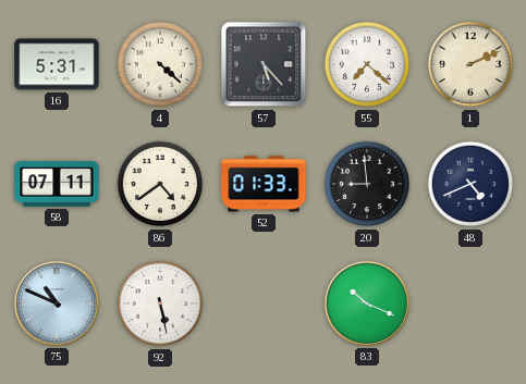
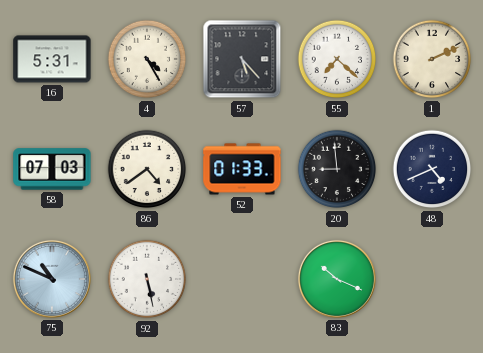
4: 4:22 -> 4:25
58: 07:11 -> 07:03
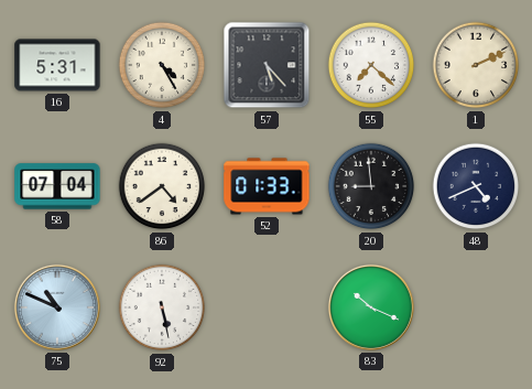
58: 07:03 -> 07:04
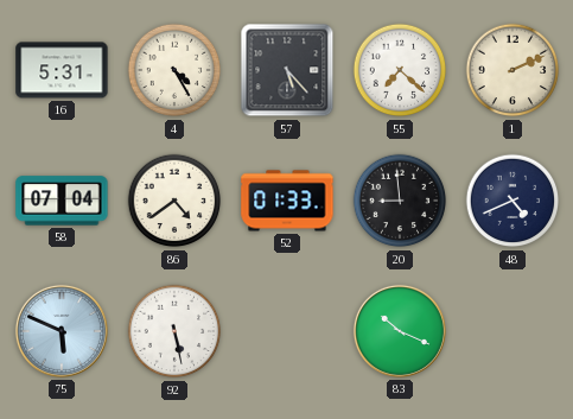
75: 10:49 -> 5:49
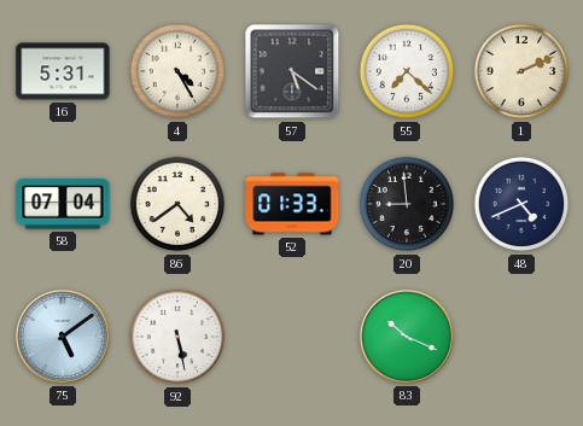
57: 5:23 -> 5:21
75: 5:49 -> 5:09
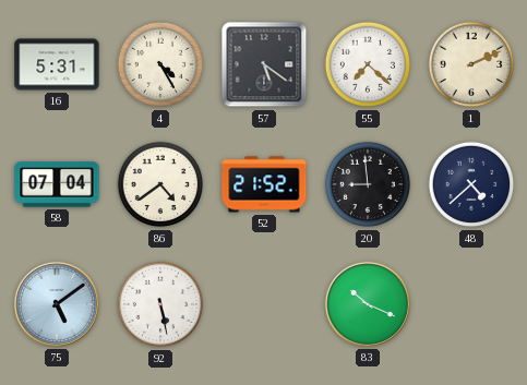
52: 01:33 -> 21:52
48: 4:41 -> 4:38
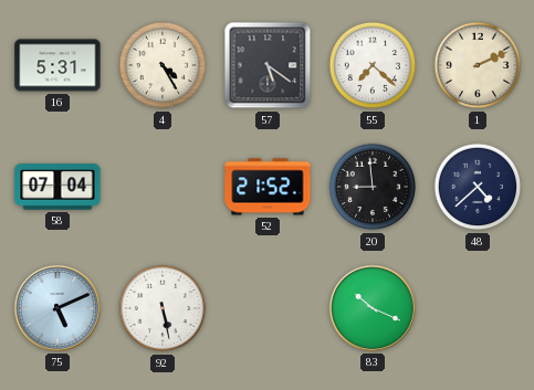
86: 4:39 -> none
75: 5:09 -> 5:11
